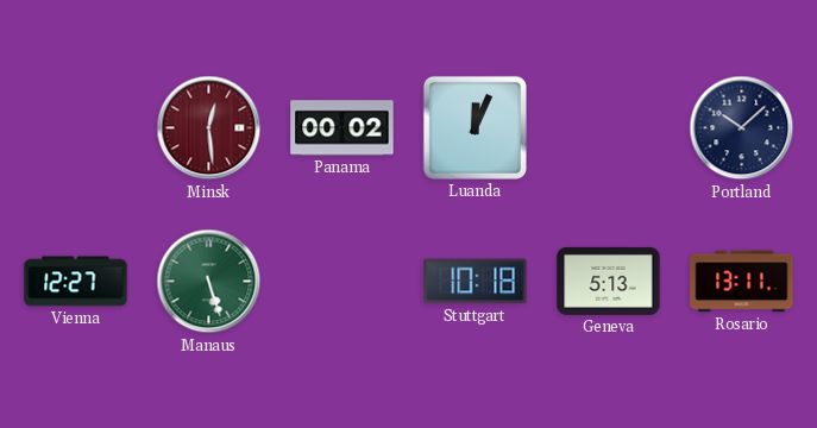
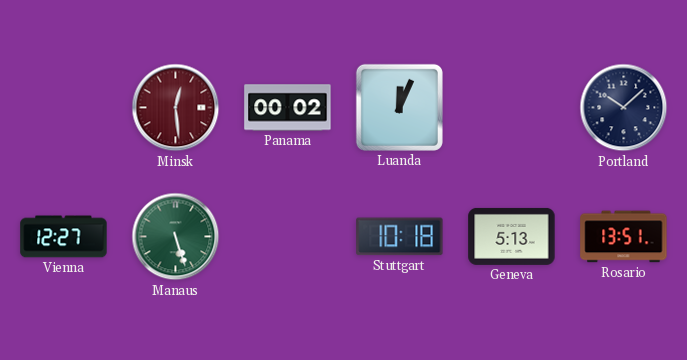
Rosario: 13:11 -> 13:51
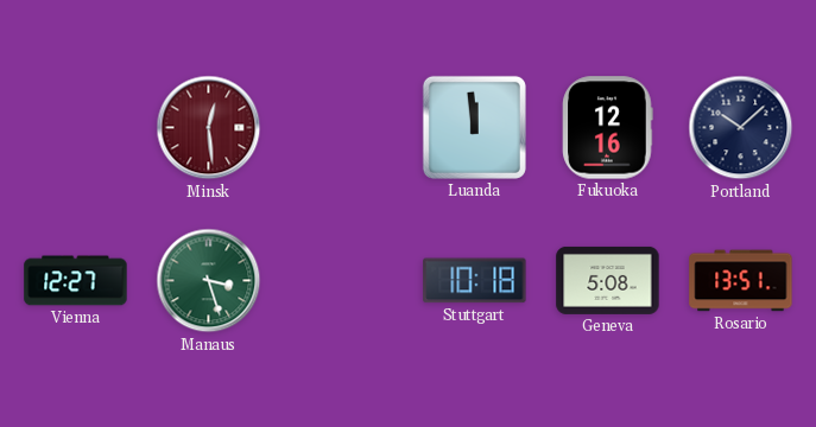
Panama: 00:02 -> none
Luanda: 12:04 -> 11:59
Fukuoka: none -> 12:16
Manaus: 5:27 -> 3:27
Geneva: 5:13 -> 5:08
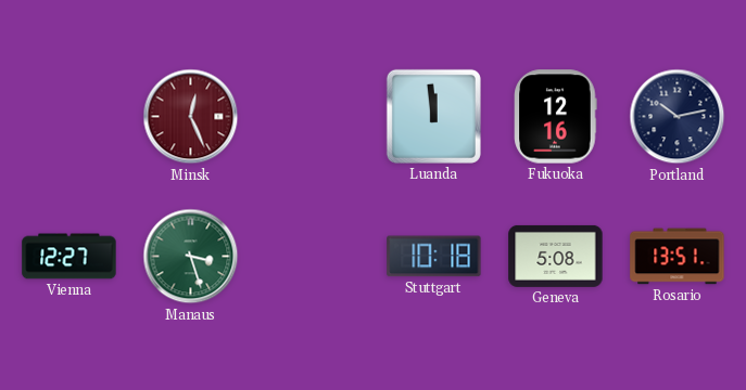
Minsk: 12:29 -> 12:26
Portland: 10:08 -> 10:13
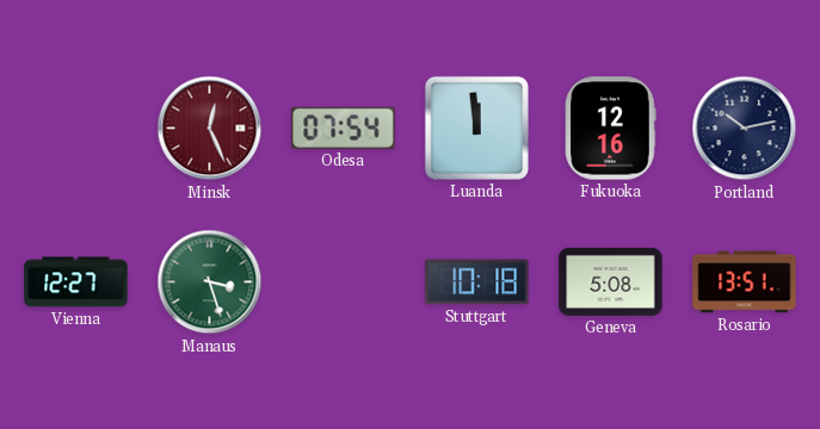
Odesa: none -> 07:54
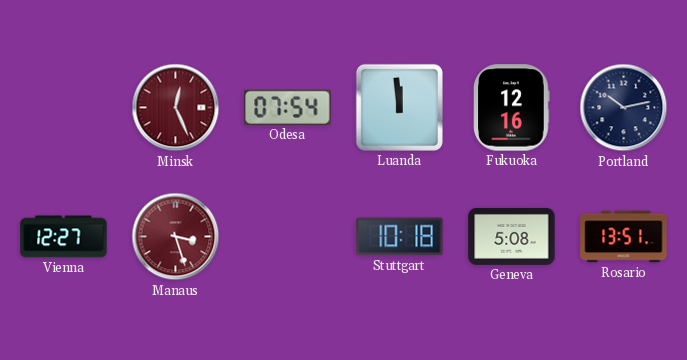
Manaus dial: green -> burgundy
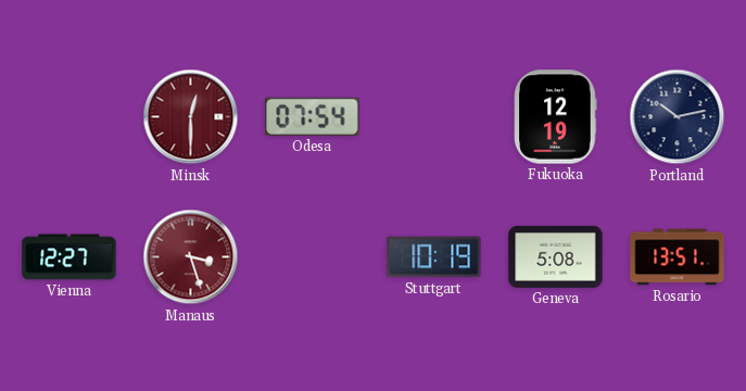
Minsk: 12:26 -> 12:30
Luanda: 11:59 -> none
Fukuoka: 12:16 -> 12:19
Stuttgart: 10:18 -> 10:19
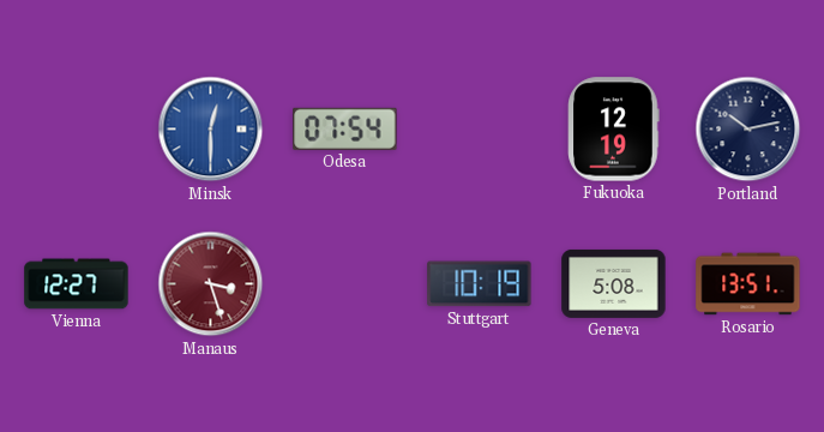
Minsk dial: burgundy -> blue
